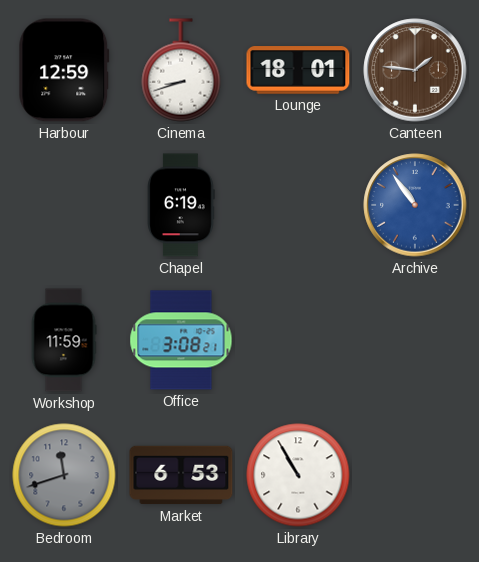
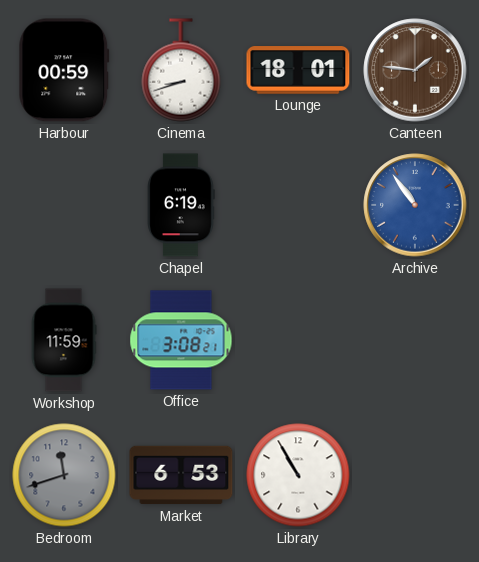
Harbour: 12:59 -> 00:59
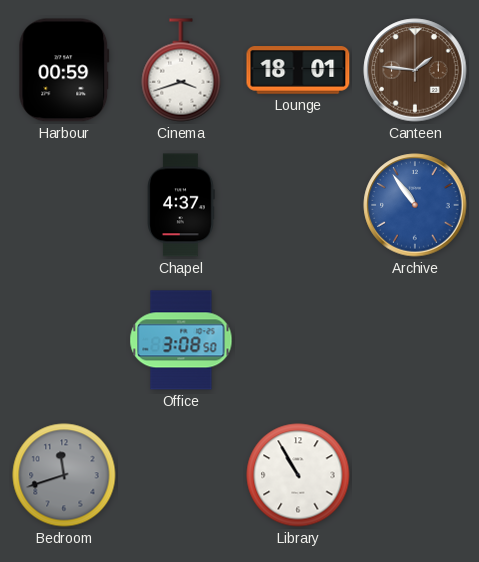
Cinema: 8:42 -> 3:42
Chapel: 6:19 -> 4:37
Workshop: 11:59 -> none
Office: 3:08:21 -> 3:08:50
Market: 6:53 -> none
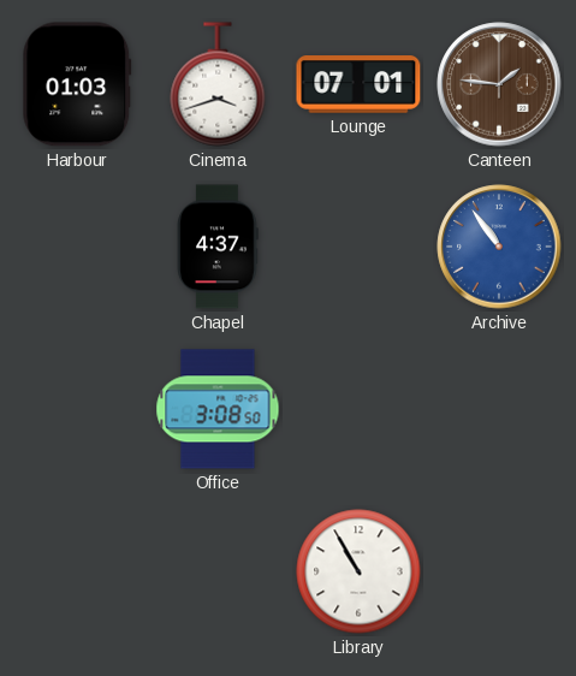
Harbour: 00:59 -> 01:03
Lounge: 18:01 -> 07:01
Bedroom: 11:42 -> none
